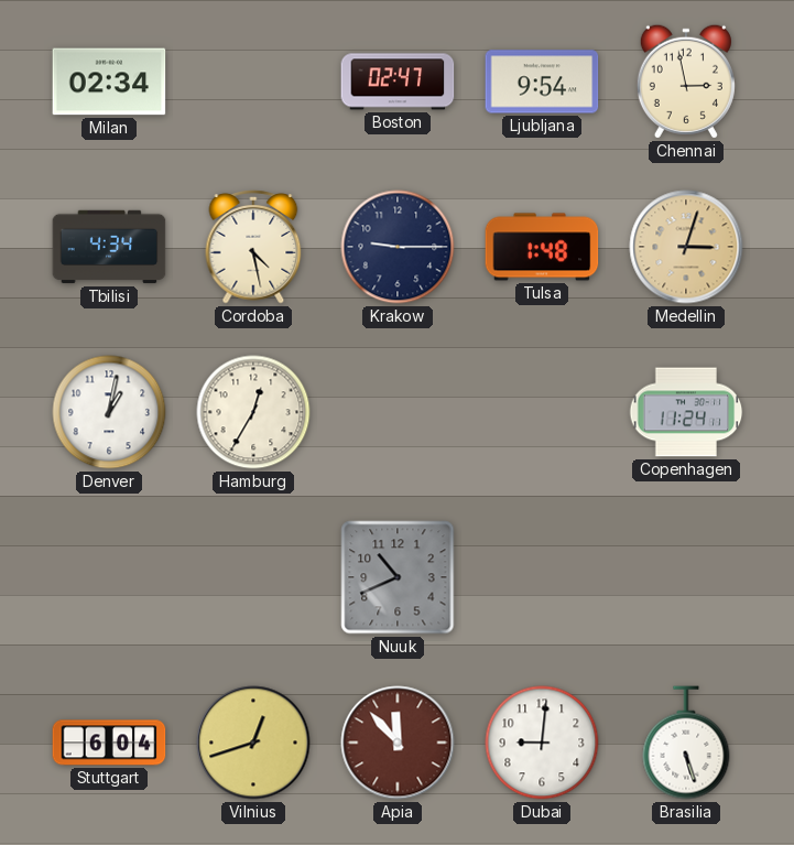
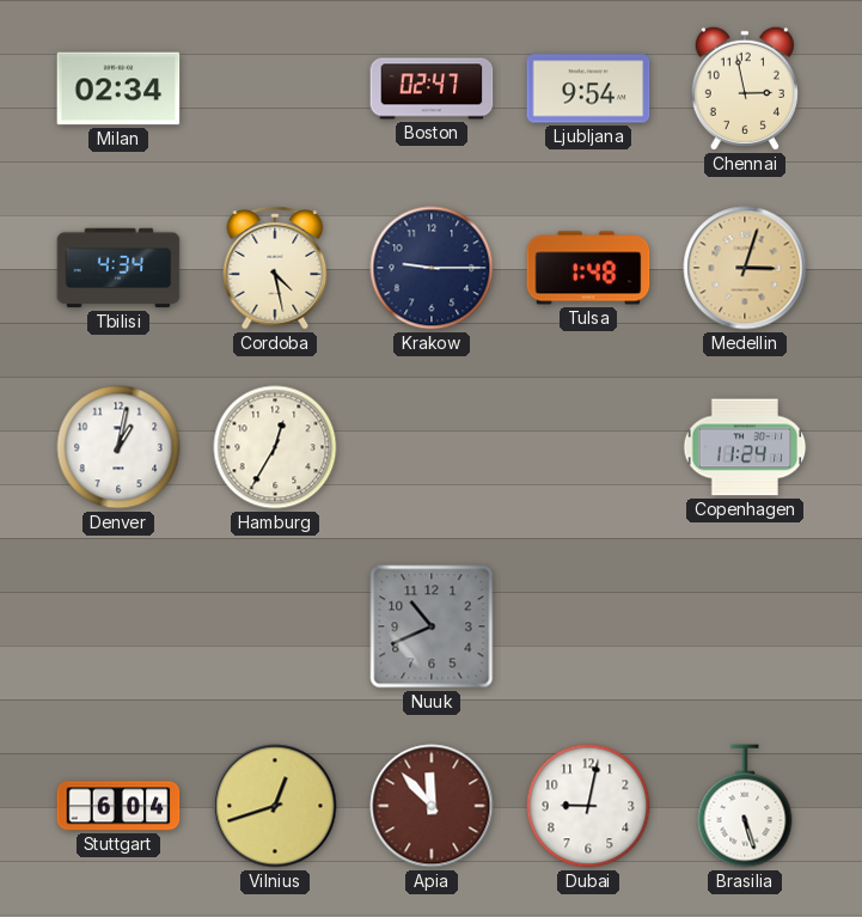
Dubai: 9:01 -> 9:02
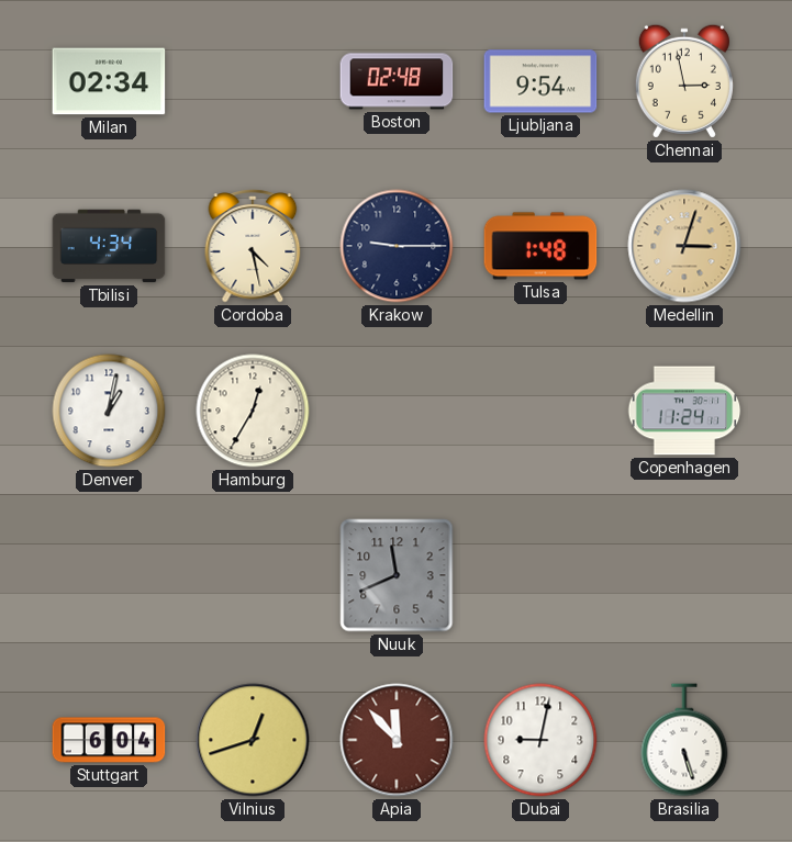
Boston: 02:47 -> 02:48
Nuuk: 10:41 -> 11:41
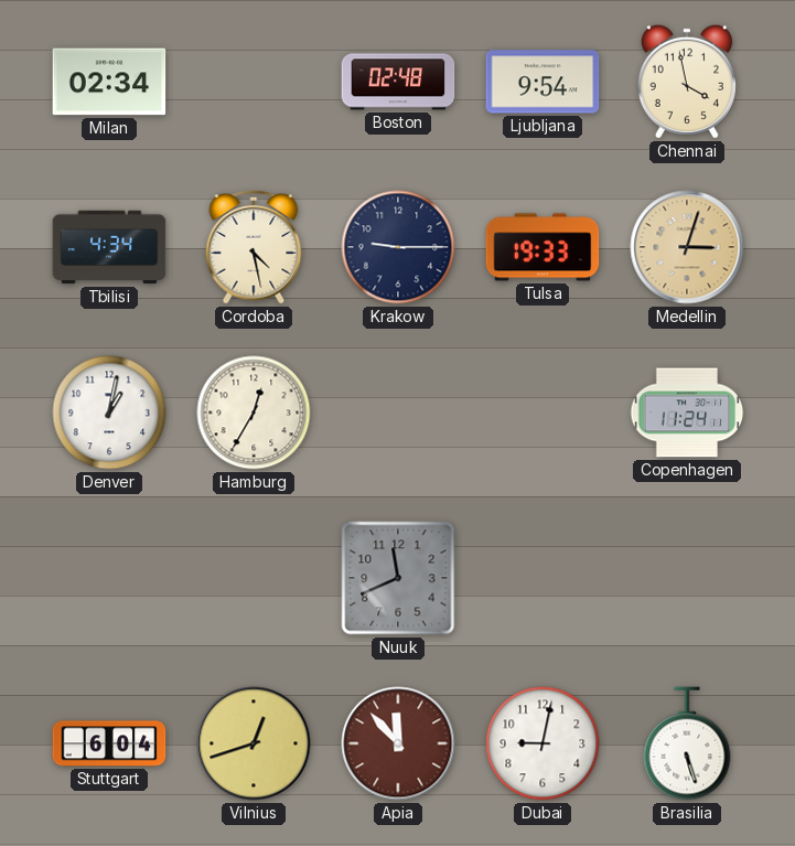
Chennai: 2:58 -> 3:58
Tulsa: 1:48 -> 19:33
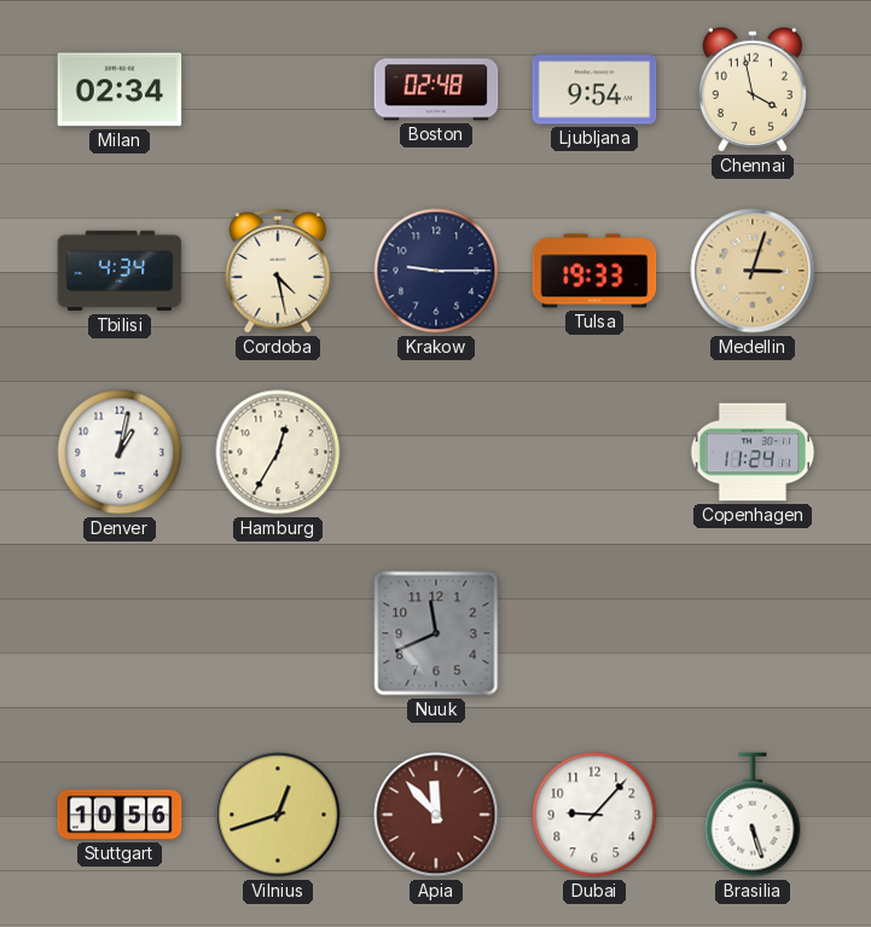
Stuttgart: 6:04 -> 10:56
Dubai: 9:02 -> 9:07
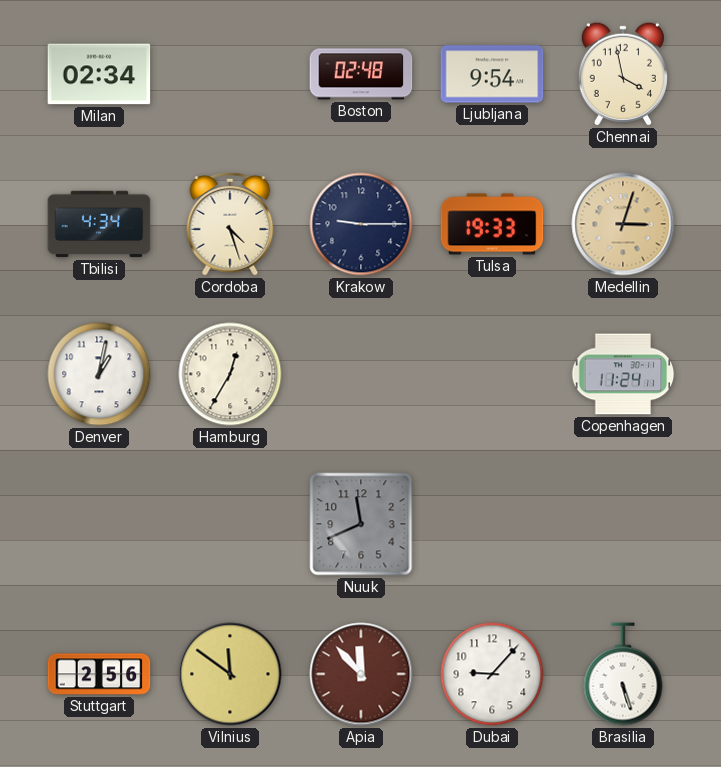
Cordoba: 4:28 -> 4:27
Stuttgart: 10:56 -> 2:56
Vilnius: 12:42 -> 11:51
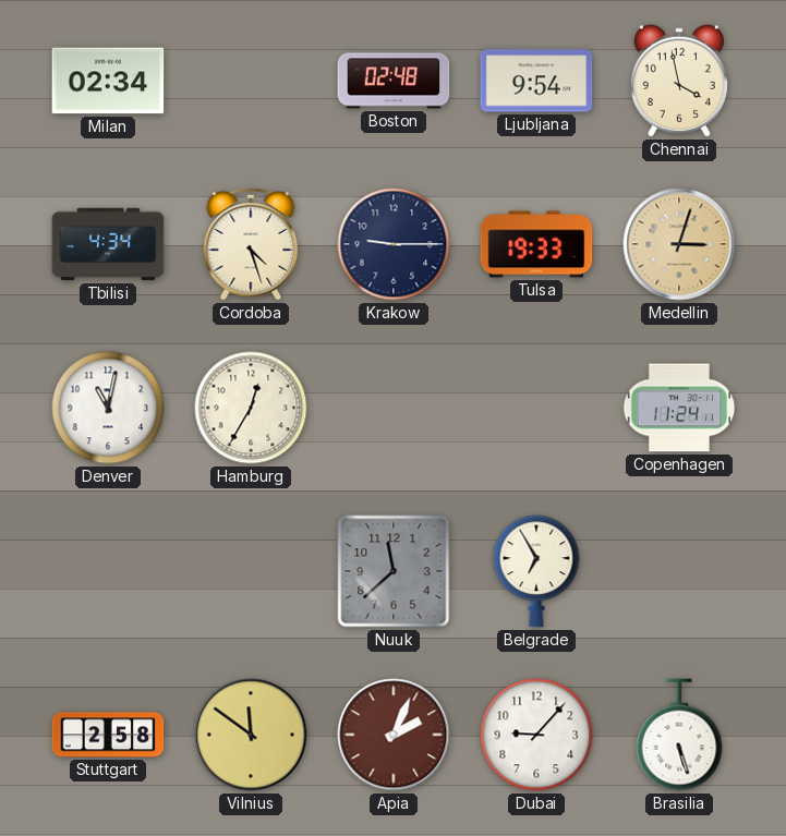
Denver: 1:02 -> 11:02
Nuuk: 11:41 -> 11:38
Belgrade: none -> 6:55
Stuttgart: 2:56 -> 2:58
Apia: 11:53 -> 2:04
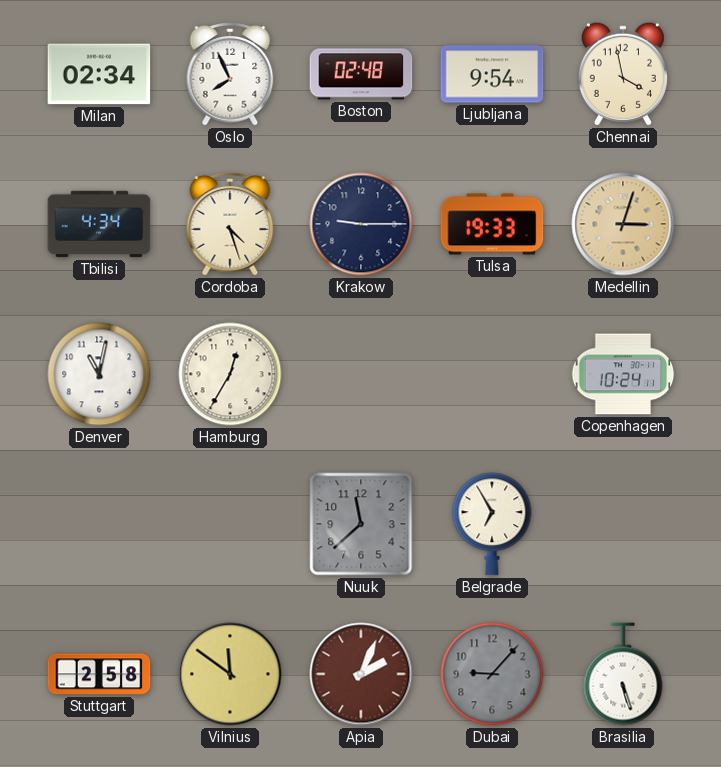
Oslo: none -> 7:56
Copenhagen: 11:24 -> 10:24
Dubai dial: white -> grey
